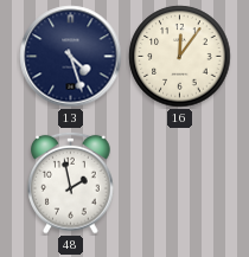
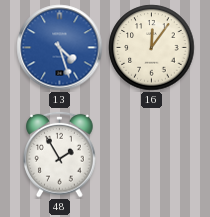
13 dial: navy -> blue
48: 1:58 -> 1:55
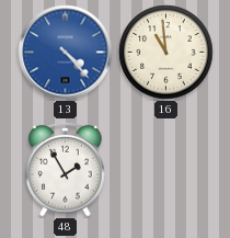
13: 4:27 -> 4:23
16: 12:06 -> 10:59
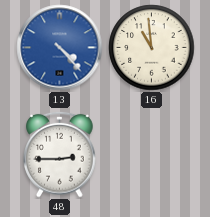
48: 1:55 -> 2:45
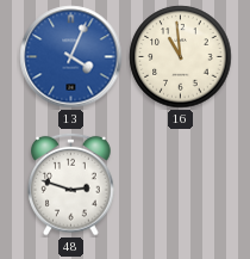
13: 4:23 -> 4:04
48: 2:45 -> 2:48
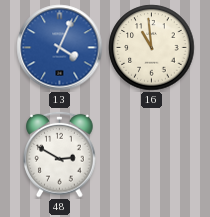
48: 2:48 -> 2:50
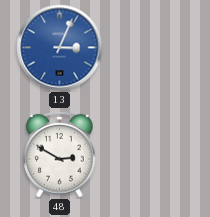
13: 4:04 -> 3:04
16: 10:59 -> none
